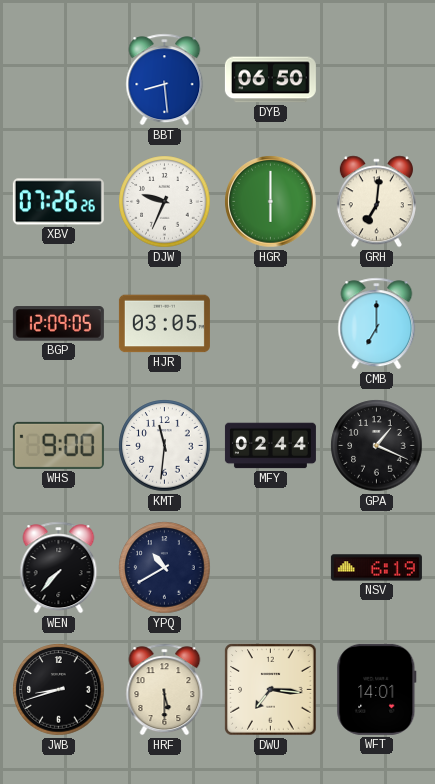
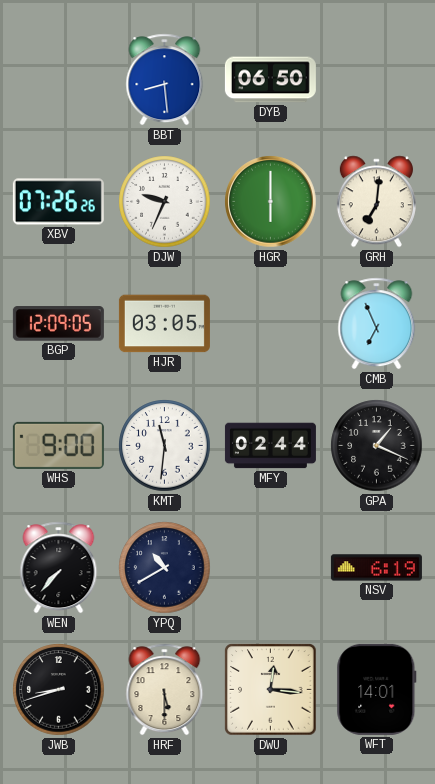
CMB: 7:00 -> 6:56
DWU: 7:16 -> 12:16
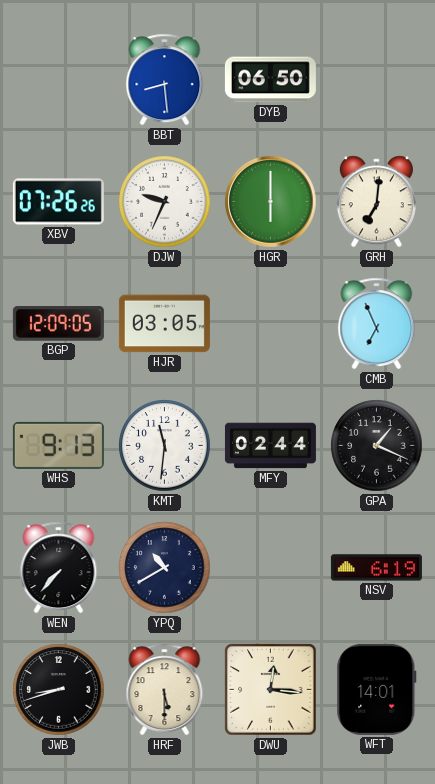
WHS: 9:00 -> 9:13
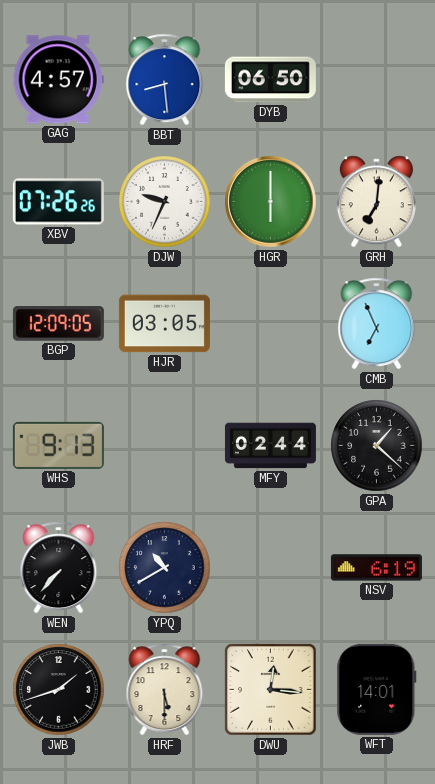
GAG: none -> 4:57
KMT: 11:31 -> none
GPA: 1:19 -> 1:22
JWB: 8:42 -> 1:42
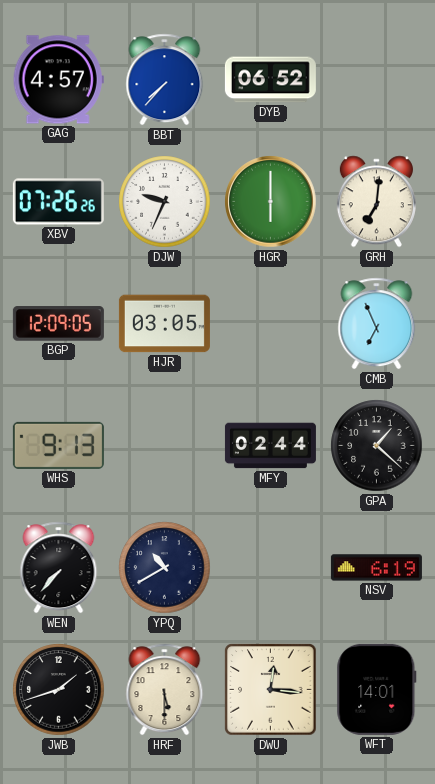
BBT: 8:29 -> 7:37
DYB: 06:50 -> 06:52
